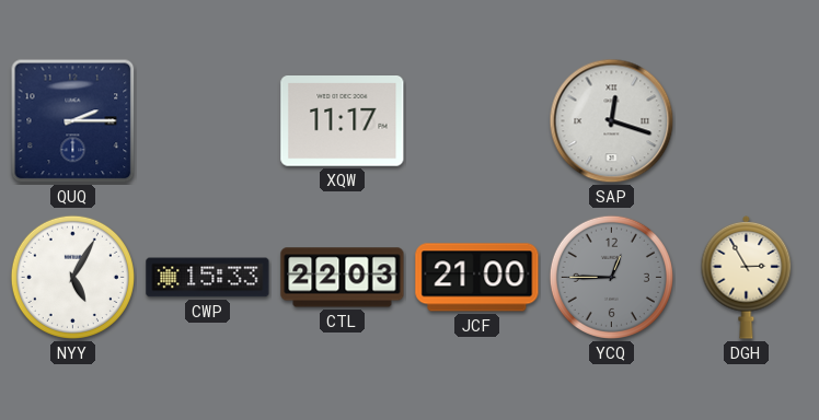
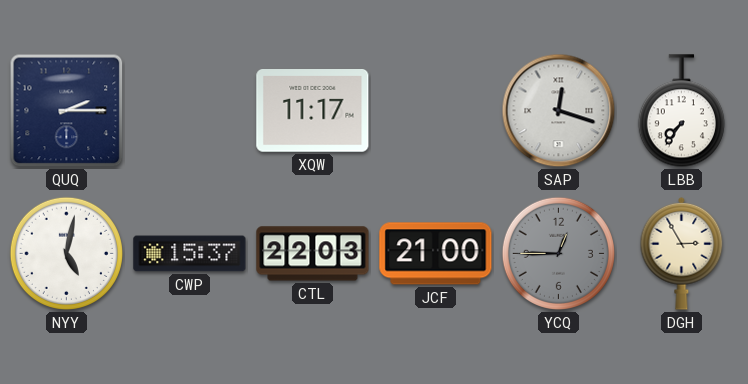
LBB: none -> 7:36
NYY: 5:05 -> 5:02
CWP: 15:33 -> 15:37
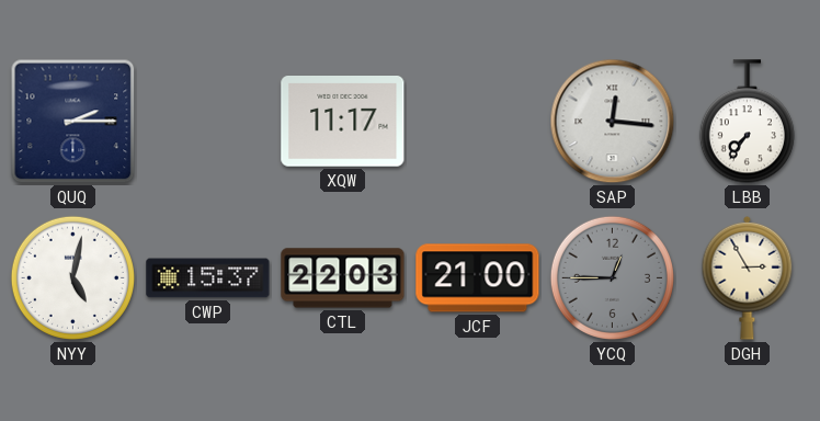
SAP: 12:18 -> 12:16
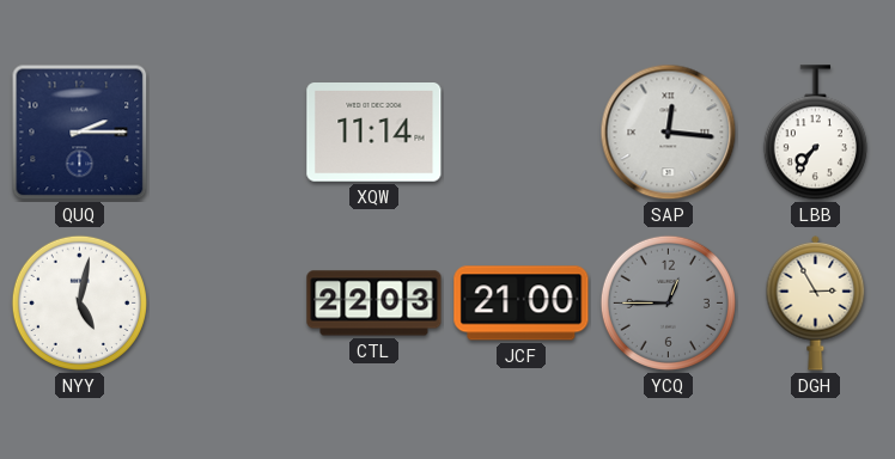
XQW: 11:17 -> 11:14
CWP: 15:37 -> none
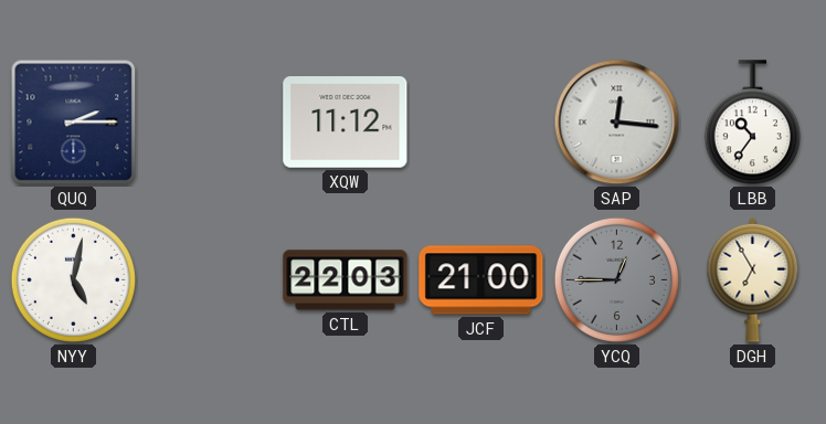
XQW: 11:14 -> 11:12
LBB: 7:36 -> 10:36
DGH: 2:55 -> 6:55
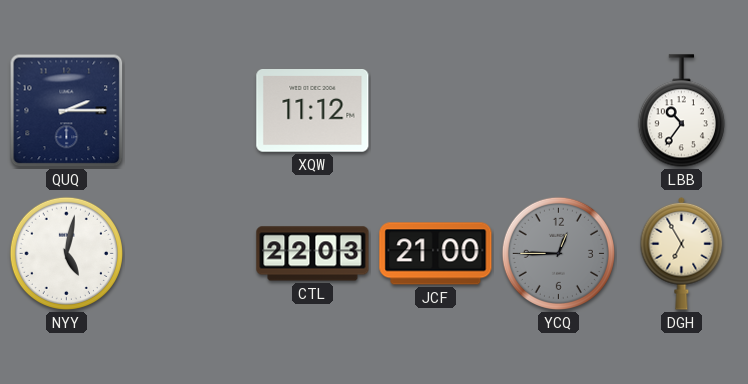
SAP: 12:16 -> none
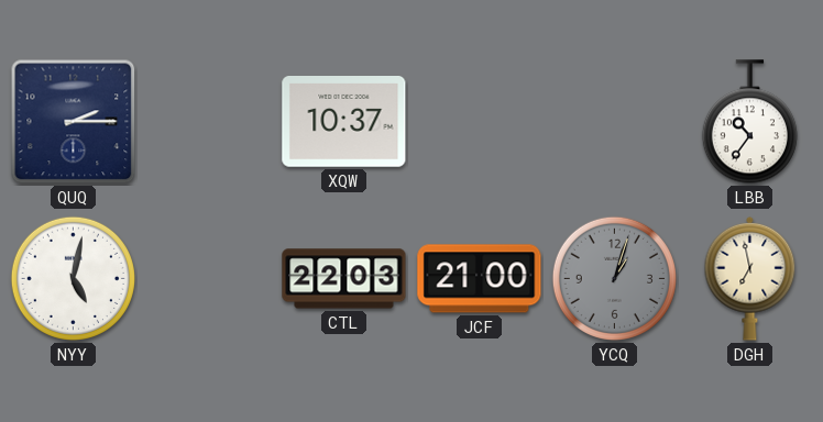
XQW: 11:12 -> 10:37
YCQ: 12:45 -> 1:03
DGH: 6:55 -> 6:58
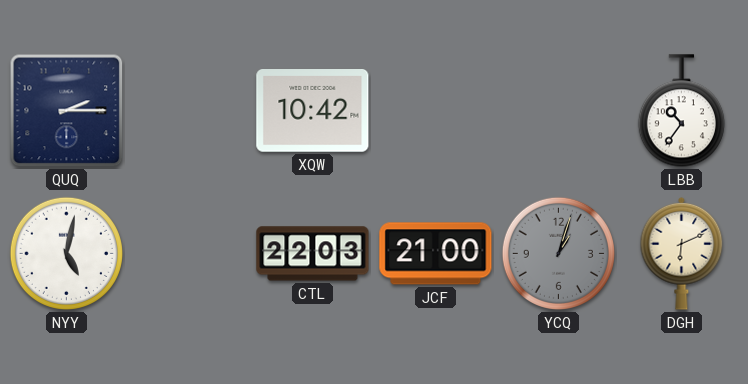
XQW: 10:37 -> 10:42
DGH: 6:58 -> 6:11
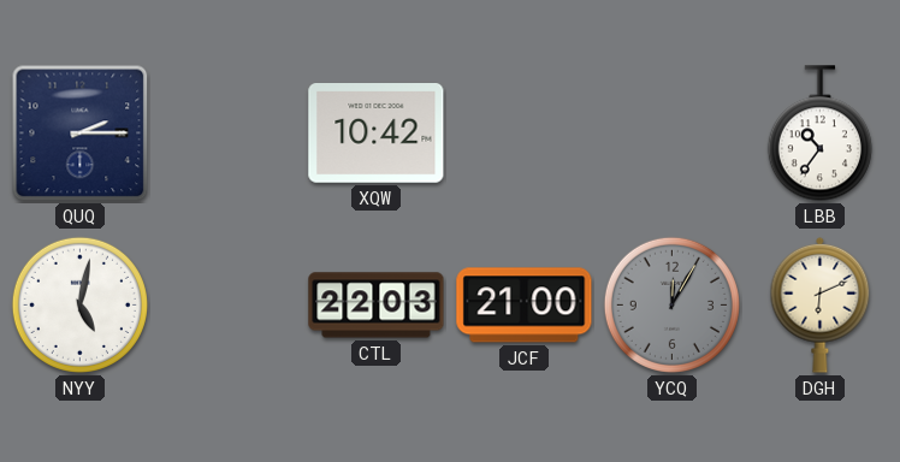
YCQ: 1:03 -> 12:05
